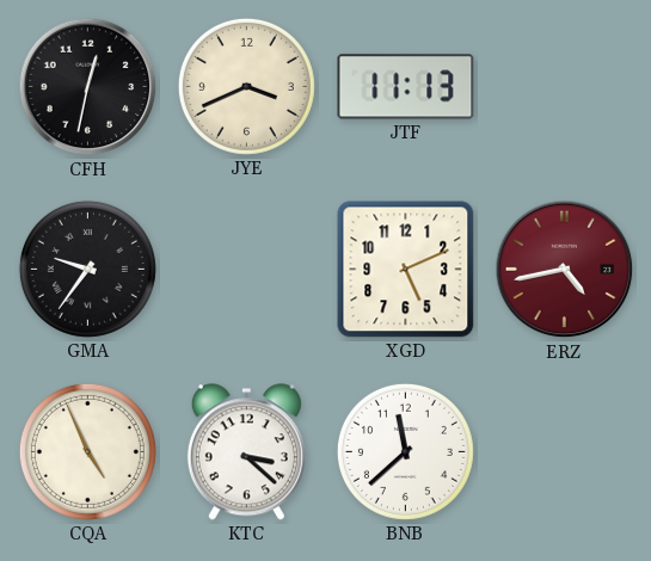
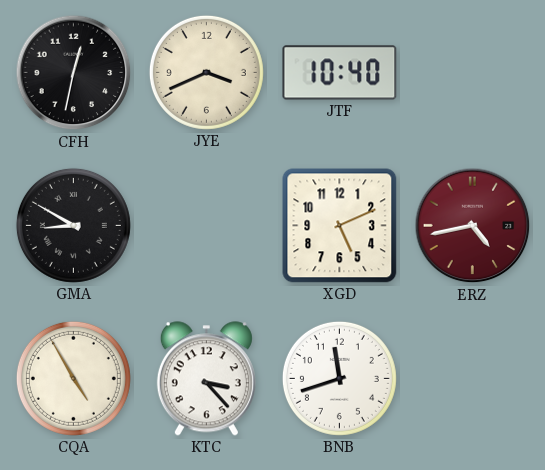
JTF: 11:13 -> 10:40
GMA: 9:36 -> 8:50
CQA: 4:56 -> 4:55
KTC: 3:22 -> 3:23
BNB: 11:38 -> 11:42
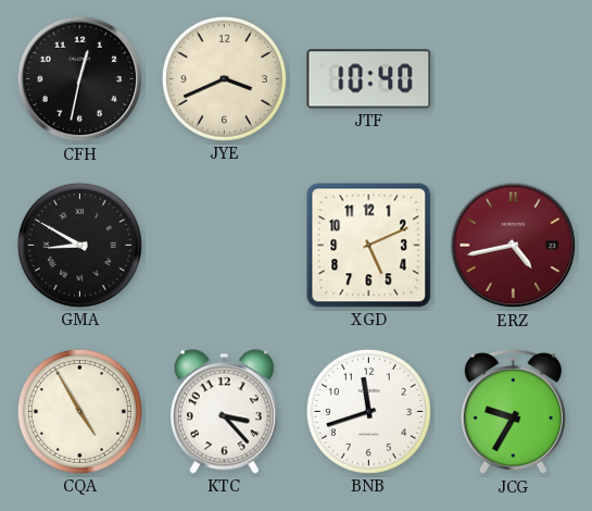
JCG: none -> 9:35
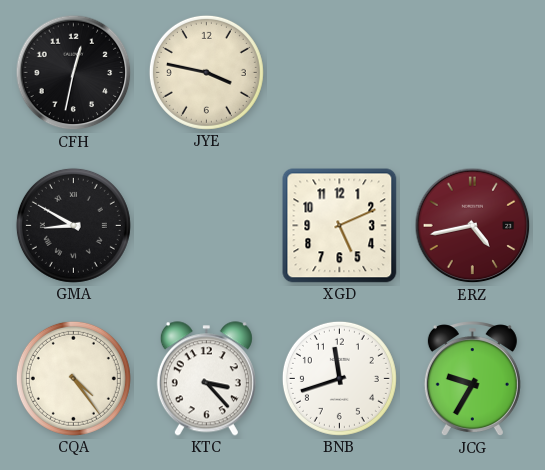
JYE: 3:41 -> 3:47
JTF: 10:40 -> none
CQA: 4:55 -> 4:24
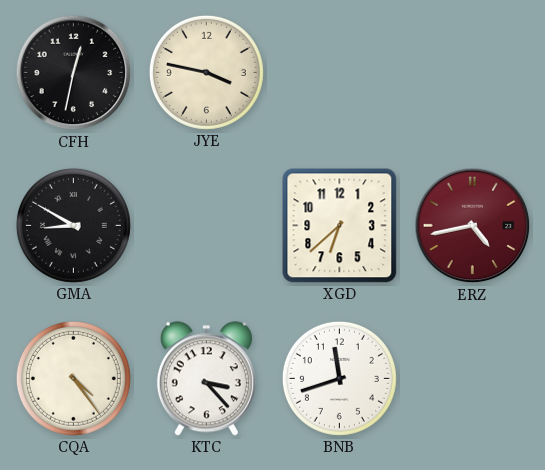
XGD: 5:11 -> 6:38
JCG: 9:35 -> none
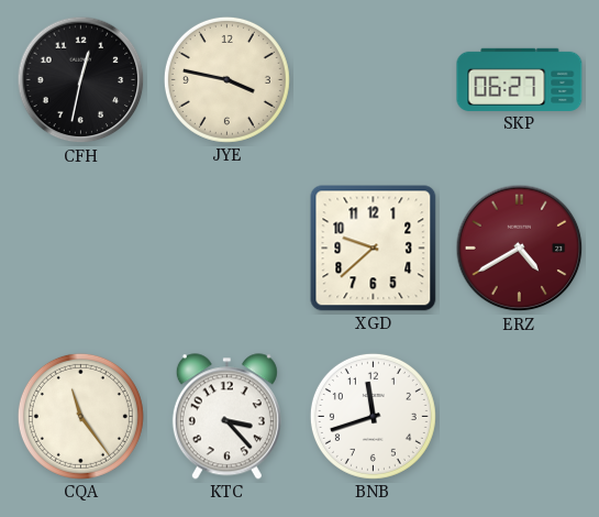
SKP: none -> 06:27
GMA: 8:50 -> none
XGD: 6:38 -> 9:38
ERZ: 4:43 -> 4:40
CQA: 4:24 -> 11:24
